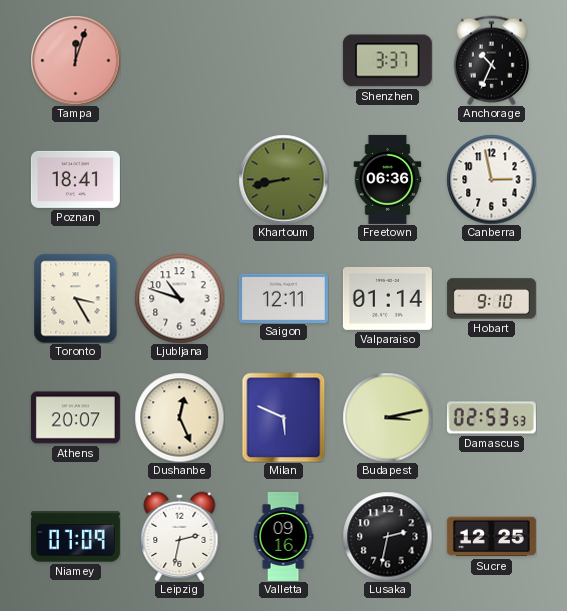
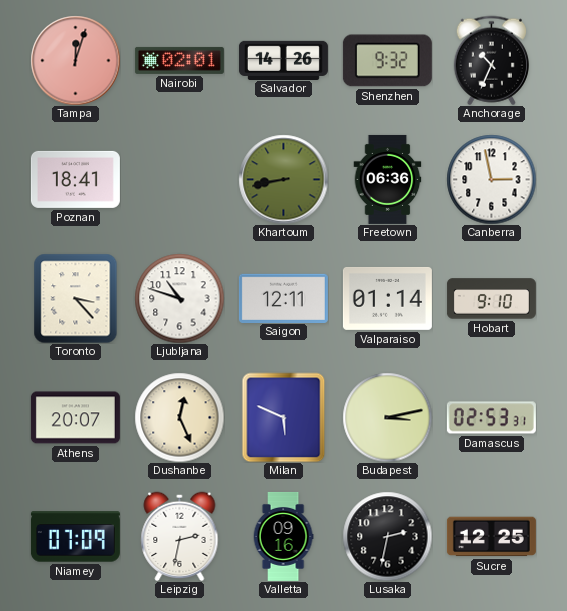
Nairobi: none -> 02:01
Salvador: none -> 14:26
Shenzhen: 3:37 -> 9:32
Toronto: 3:25 -> 3:23
Damascus: 02:53:53 -> 02:53:31
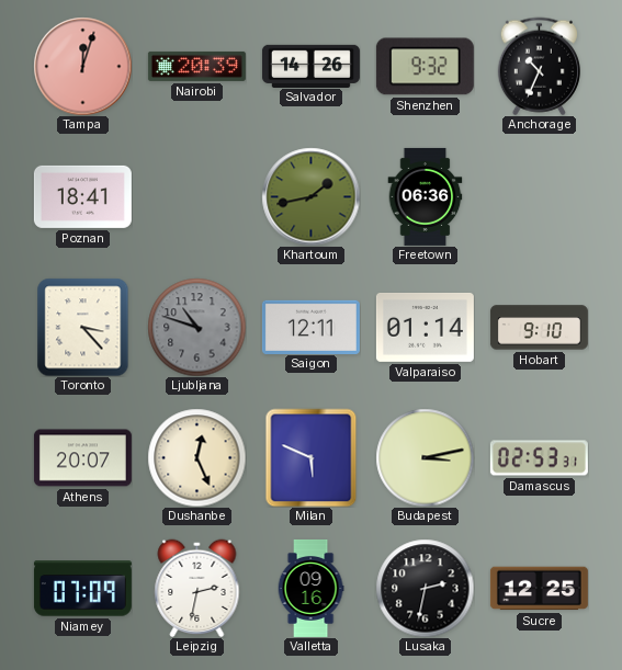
Nairobi: 02:01 -> 20:39
Khartoum: 8:43 -> 1:43
Canberra: 2:58 -> none
Ljubljana dial: white -> grey
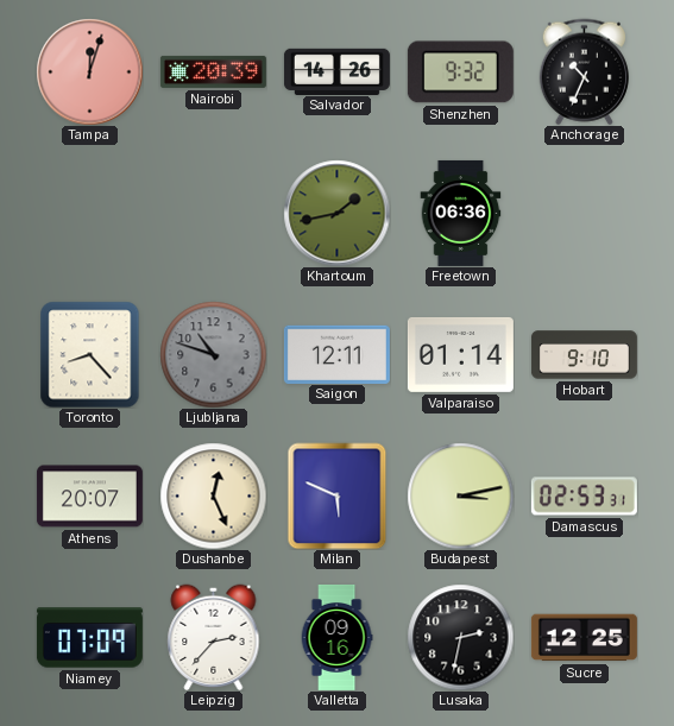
Poznan: 18:41 -> none
Toronto: 3:23 -> 8:23
Leipzig: 2:32 -> 2:37
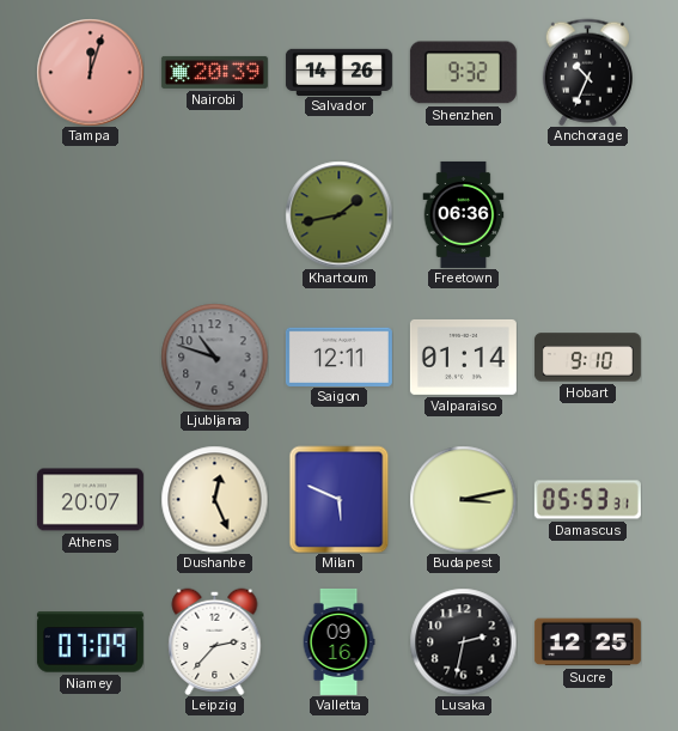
Toronto: 8:23 -> none
Damascus: 02:53 -> 05:53
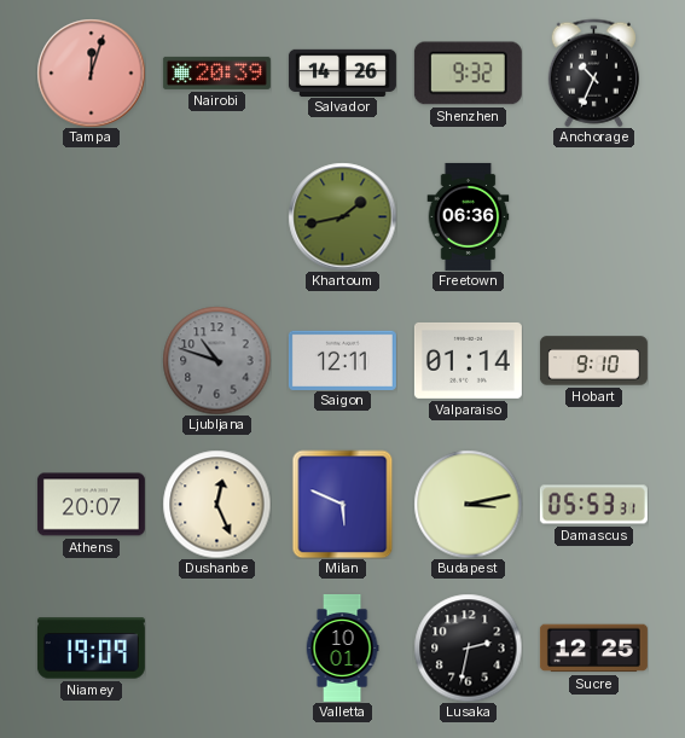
Niamey: 07:09 -> 19:09
Leipzig: 2:37 -> none
Valletta: 09:16 -> 10:01
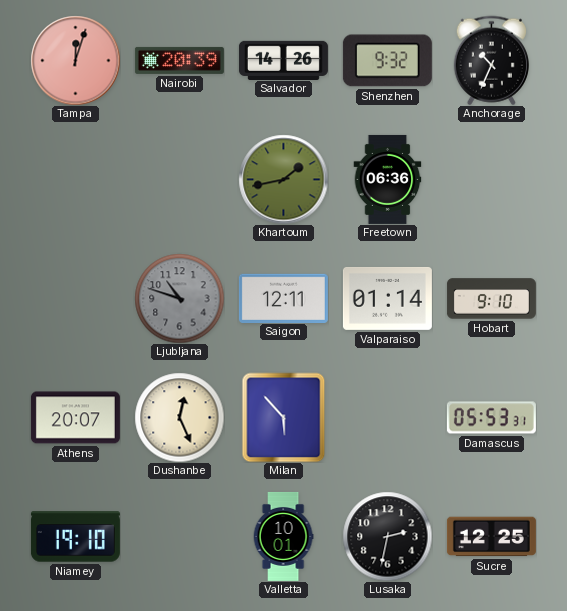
Milan: 5:49 -> 5:53
Budapest: 3:13 -> none
Niamey: 19:09 -> 19:10
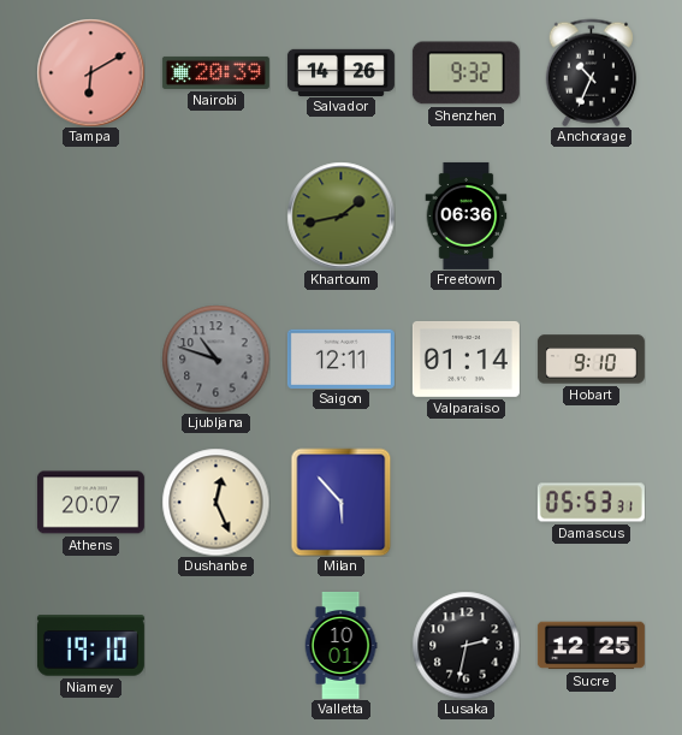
Tampa: 12:03 -> 6:10
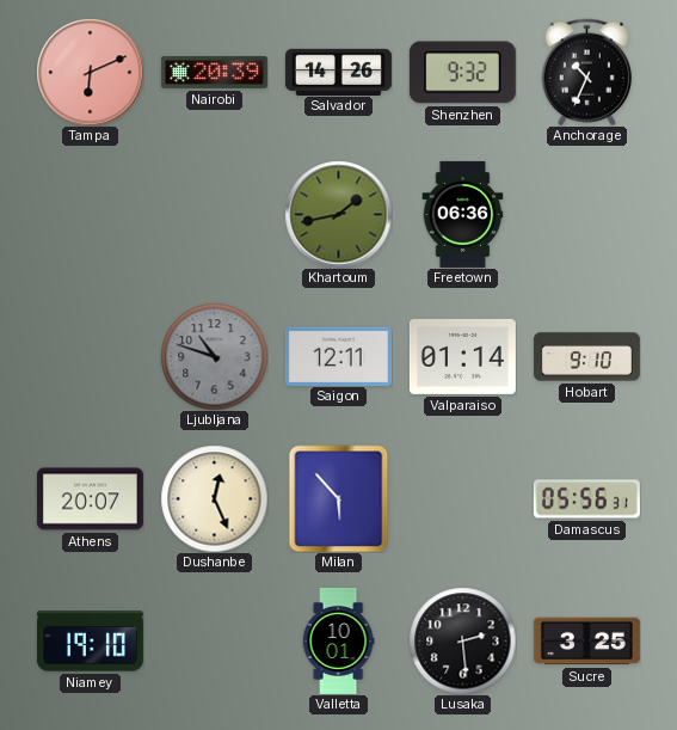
Tampa: 6:10 -> 6:11
Damascus: 05:53 -> 05:56
Lusaka: 2:32 -> 2:29
Sucre: 12:25 -> 3:25
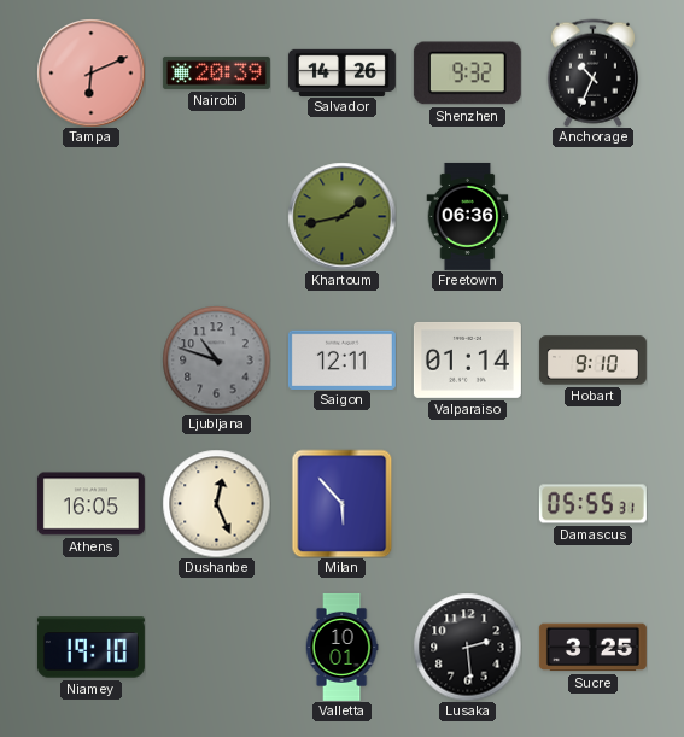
Athens: 20:07 -> 16:05
Damascus: 05:56 -> 05:55
